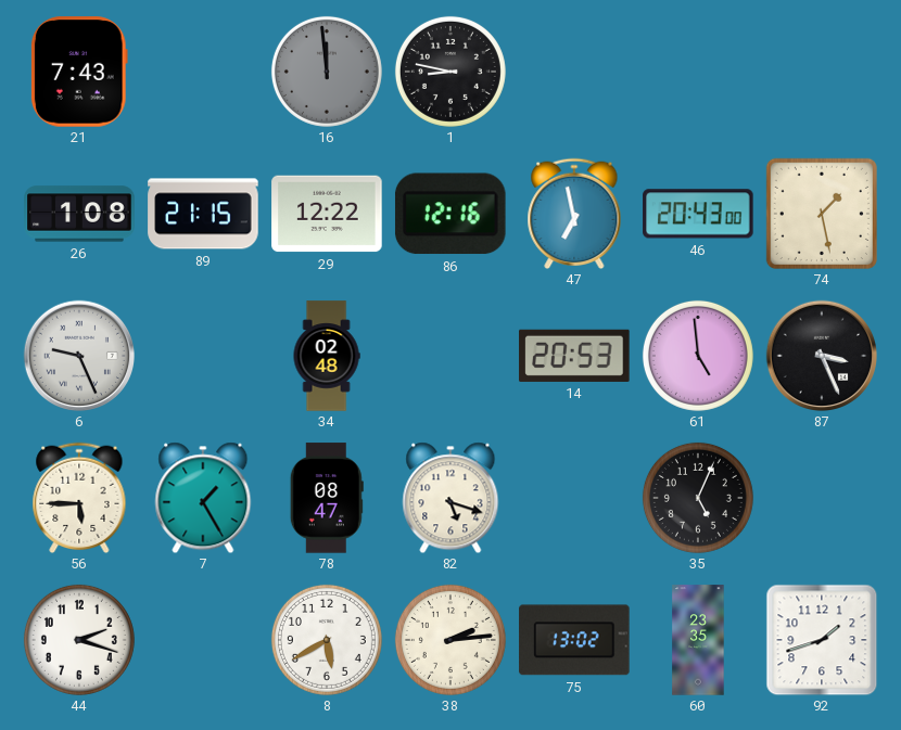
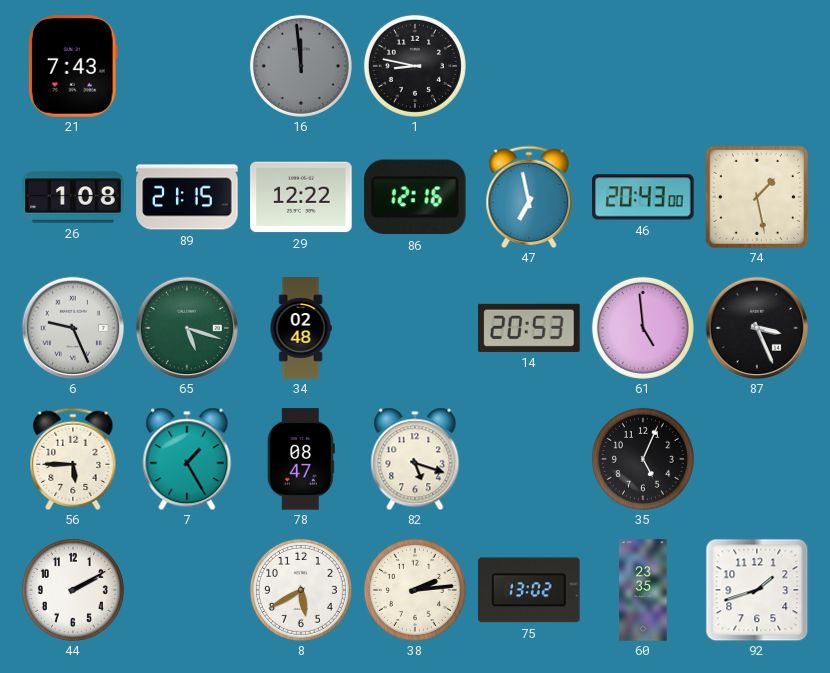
65: none -> 5:18
44: 2:18 -> 2:10
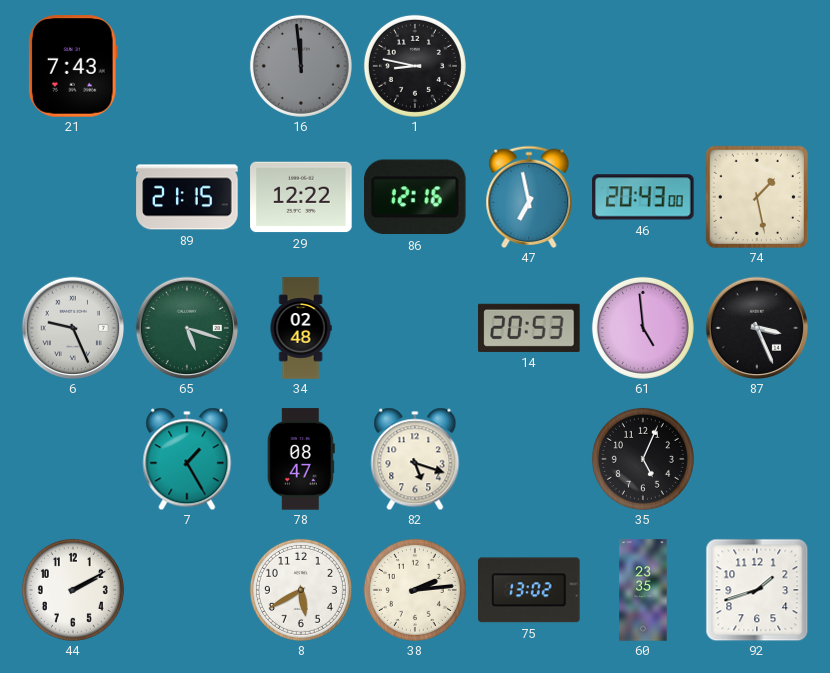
26: 1:08 -> none
56: 5:45 -> none
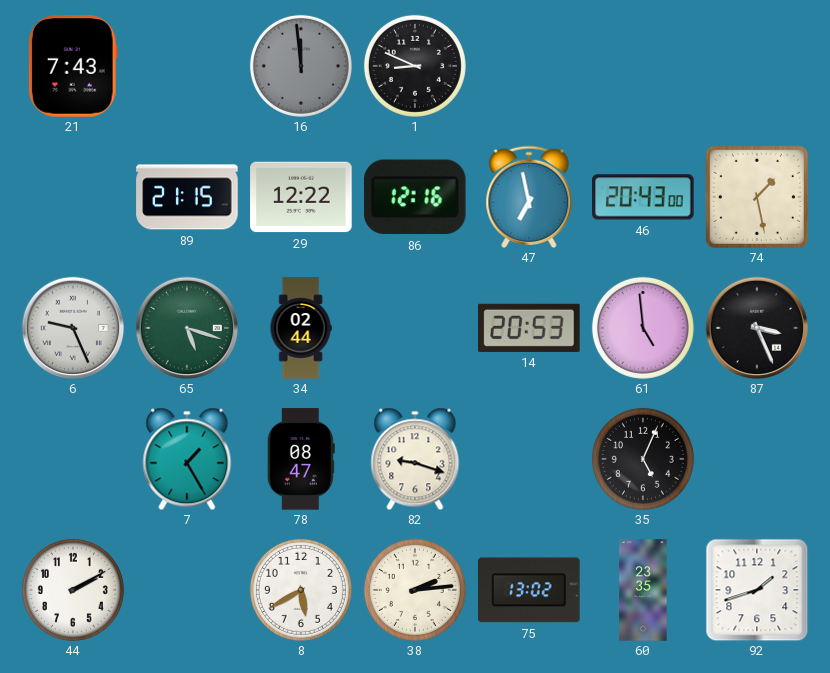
1: 8:47 -> 8:49
34: 02:48 -> 02:44
82: 5:18 -> 9:18
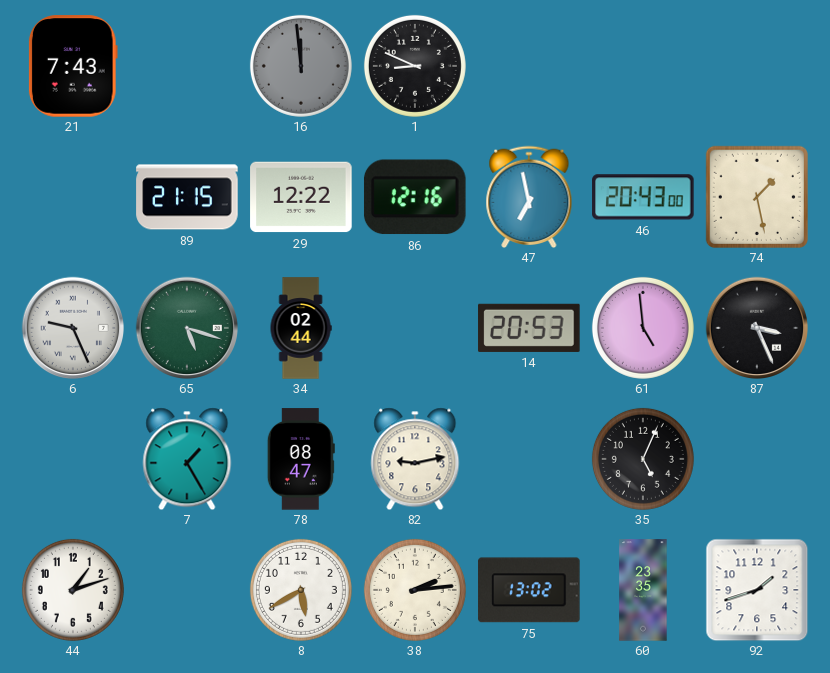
82: 9:18 -> 9:13
44: 2:10 -> 1:12
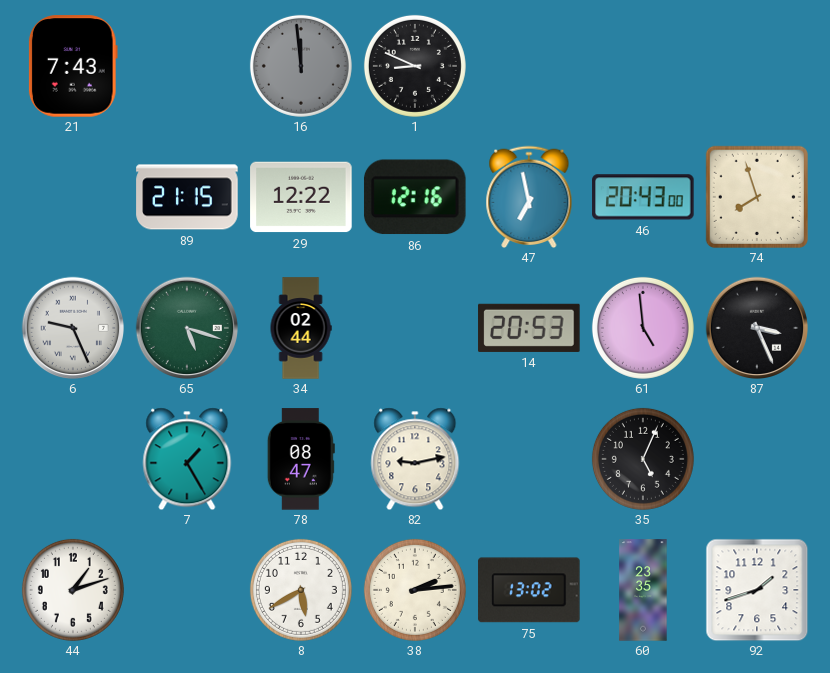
74: 1:28 -> 7:57
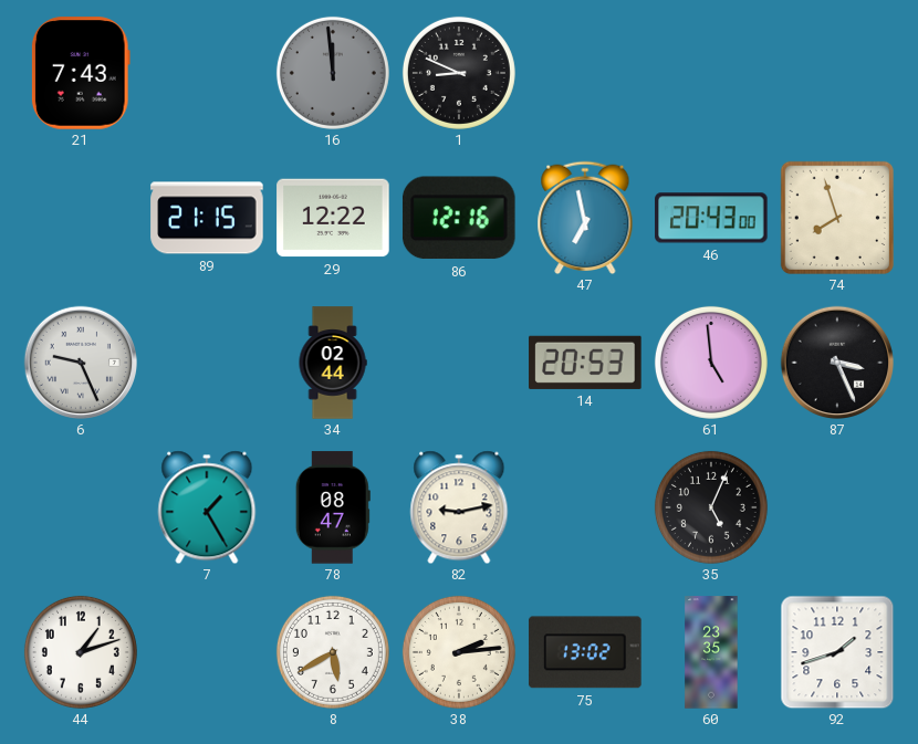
65: 5:18 -> none
